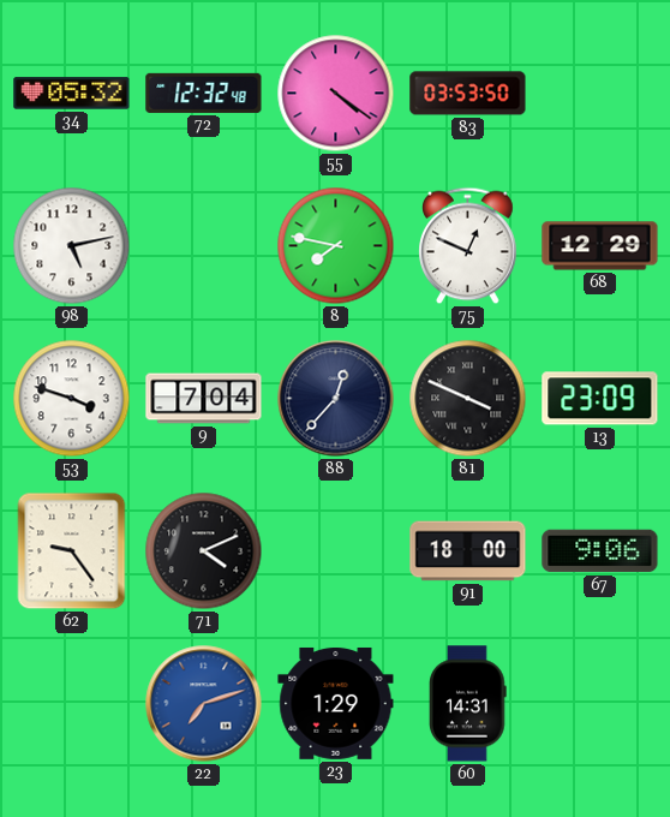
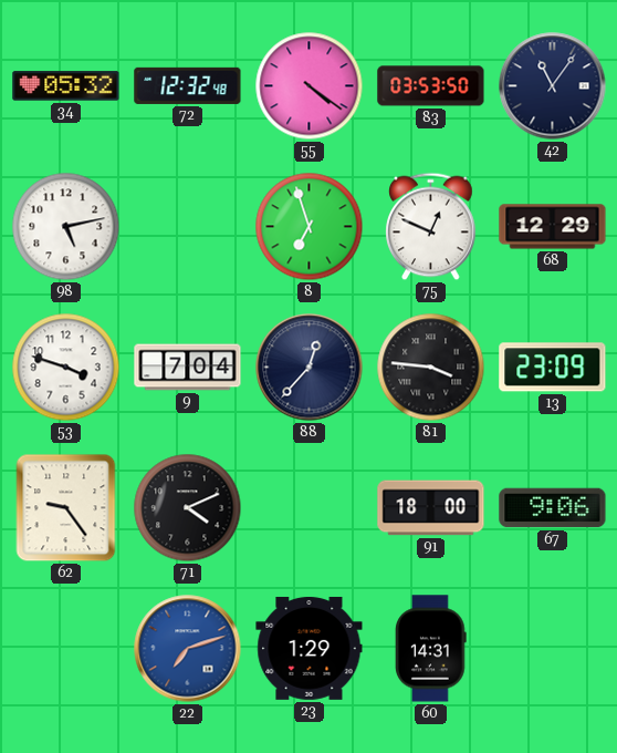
42: none -> 11:06
8: 7:47 -> 6:57
81: 3:49 -> 3:46
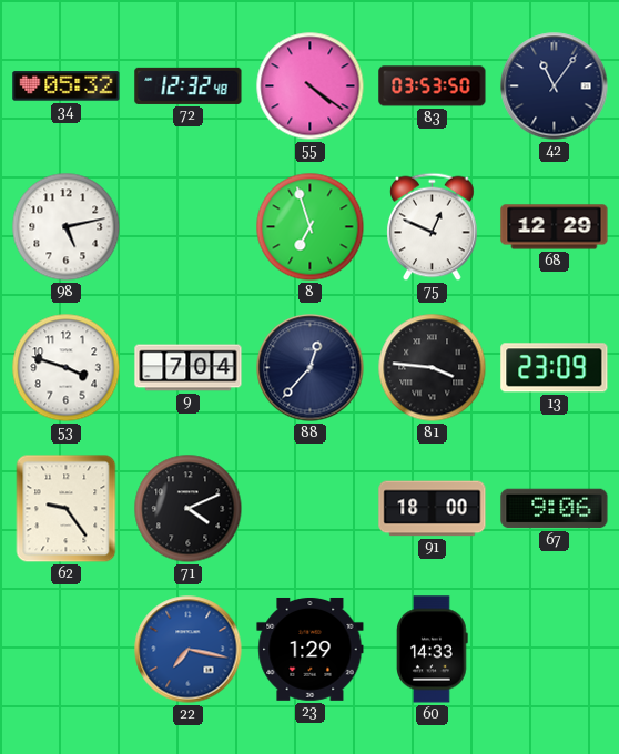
22: 7:12 -> 7:17
60: 14:31 -> 14:33
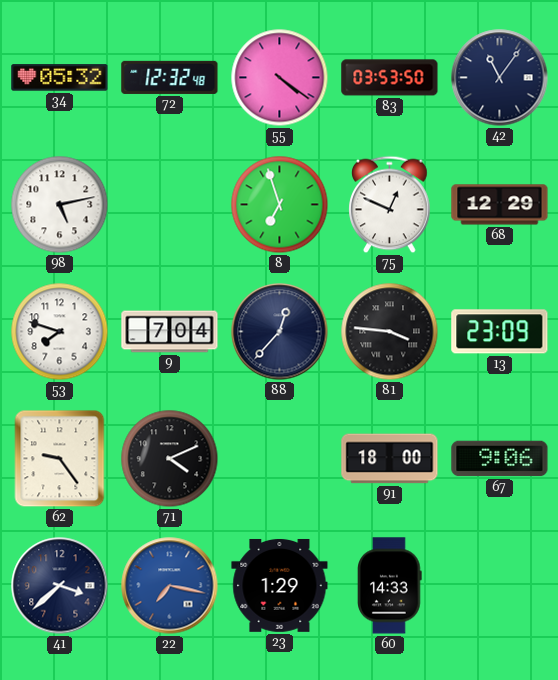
53: 3:48 -> 7:48
41: none -> 3:38
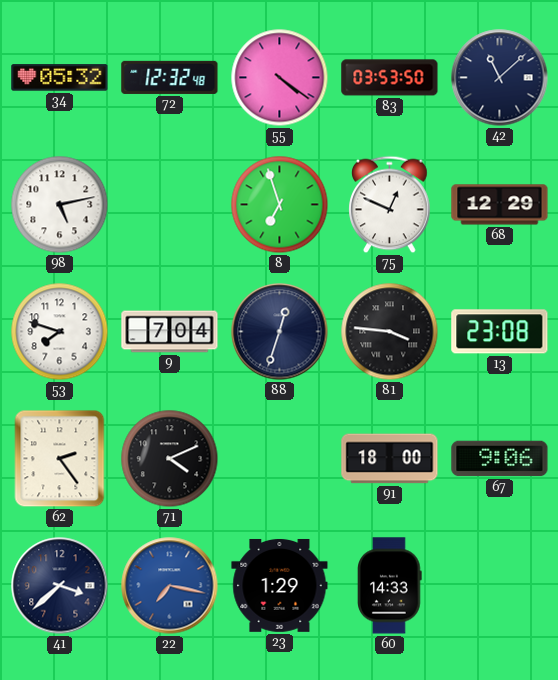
42: 11:06 -> 11:08
88: 12:37 -> 12:33
13: 23:09 -> 23:08
62: 9:24 -> 2:24
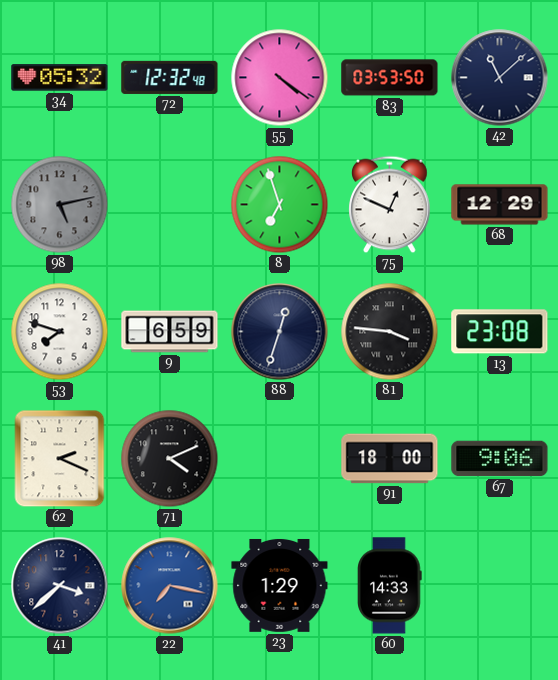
98 dial: white -> grey
9: 7:04 -> 6:59
62: 2:24 -> 2:19
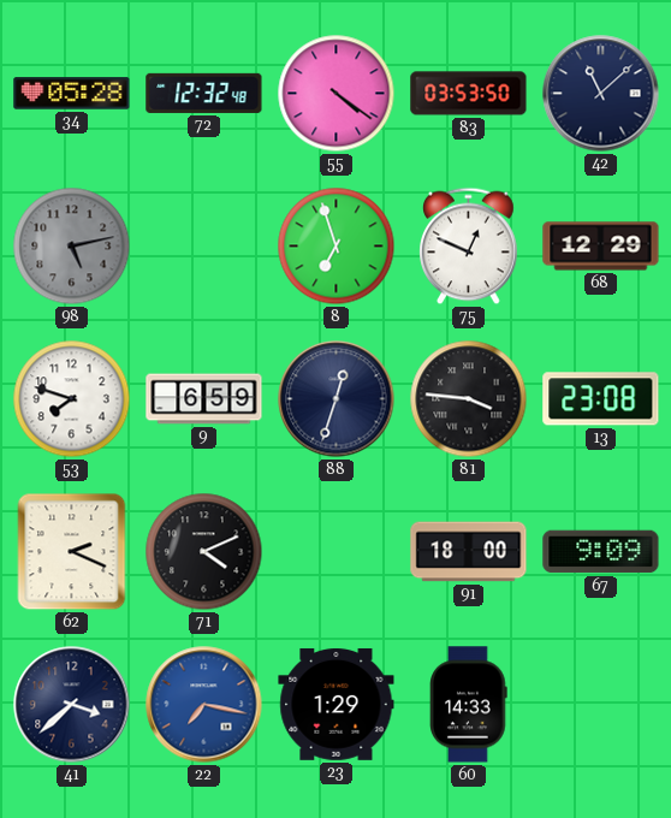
34: 05:32 -> 05:28
67: 9:06 -> 9:09
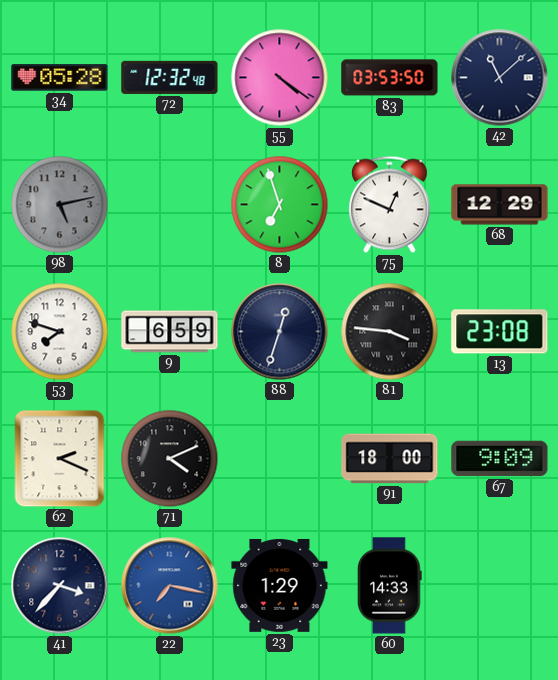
41: 3:38 -> 3:37
